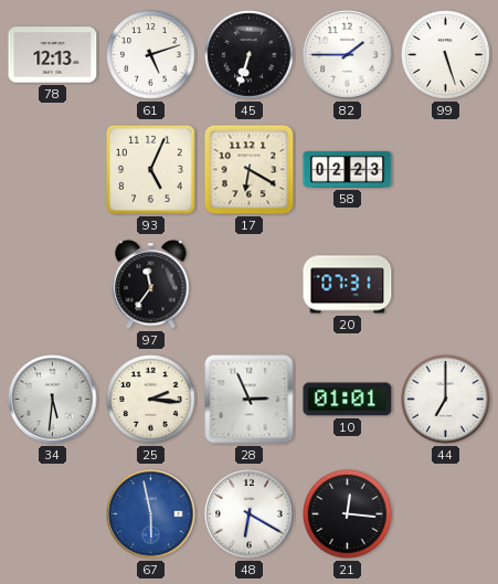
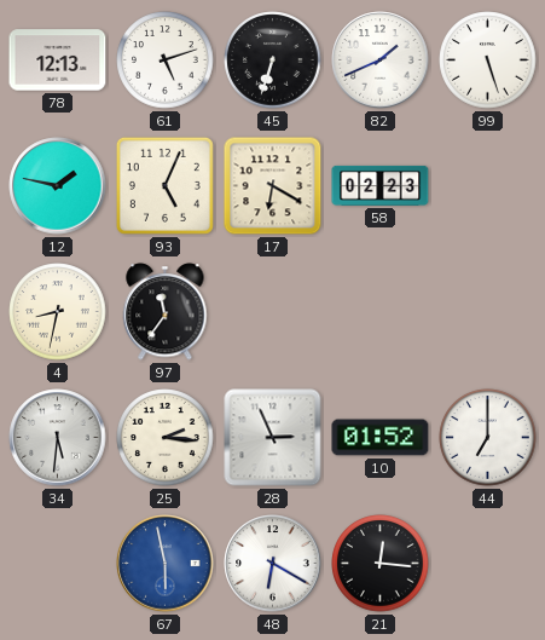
82: 1:45 -> 1:41
12: none -> 1:47
4: none -> 8:32
20: 07:31 -> none
10: 01:01 -> 01:52
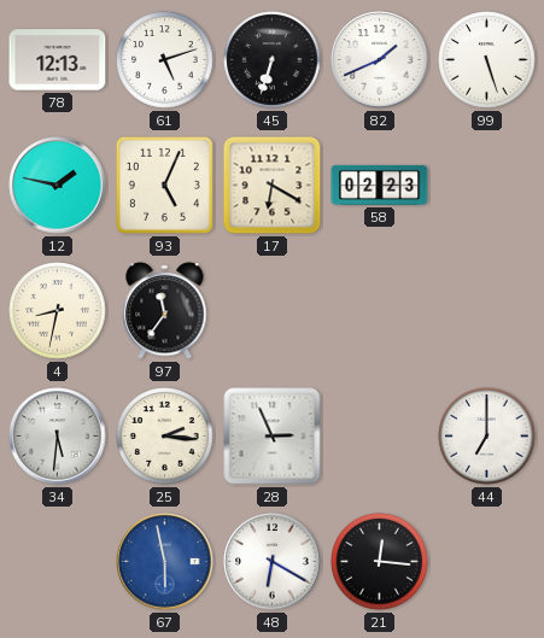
10: 01:52 -> none
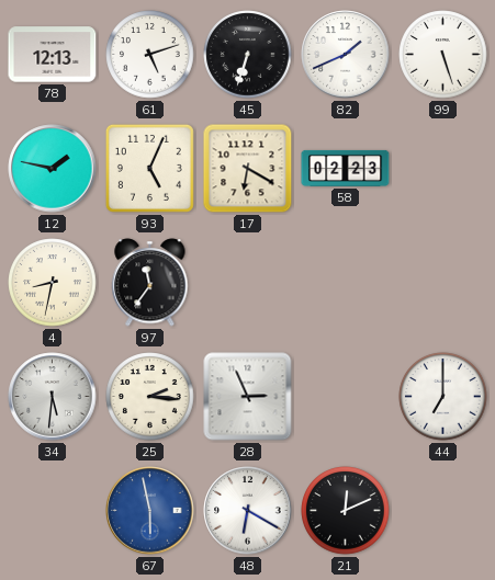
21: 12:16 -> 12:11
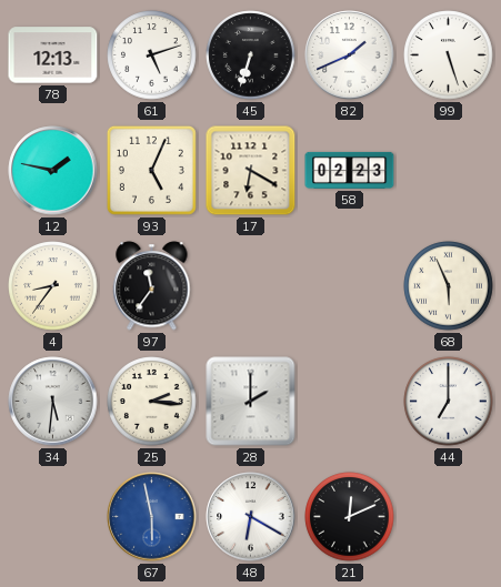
4: 8:32 -> 8:36
68: none -> 5:56
28: 2:56 -> 2:00
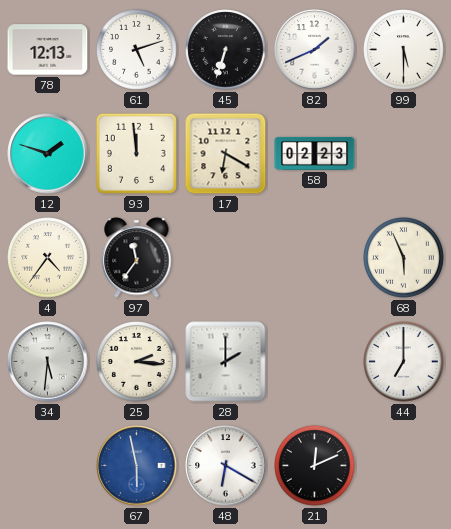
99: 5:27 -> 5:30
12: 1:47 -> 1:48
93: 5:04 -> 11:59
4: 8:36 -> 4:36
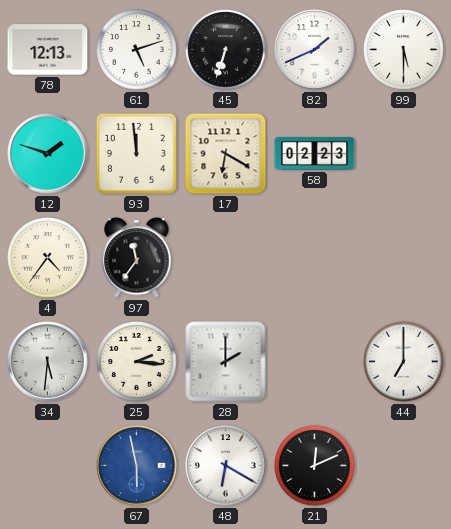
68: 5:56 -> none
